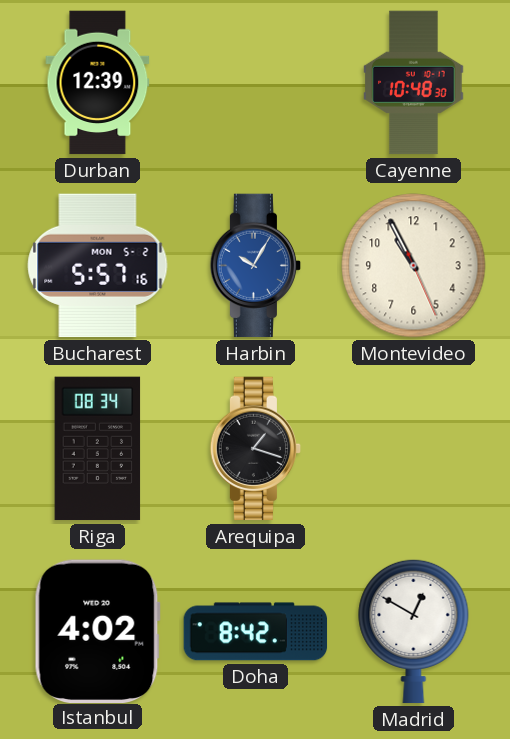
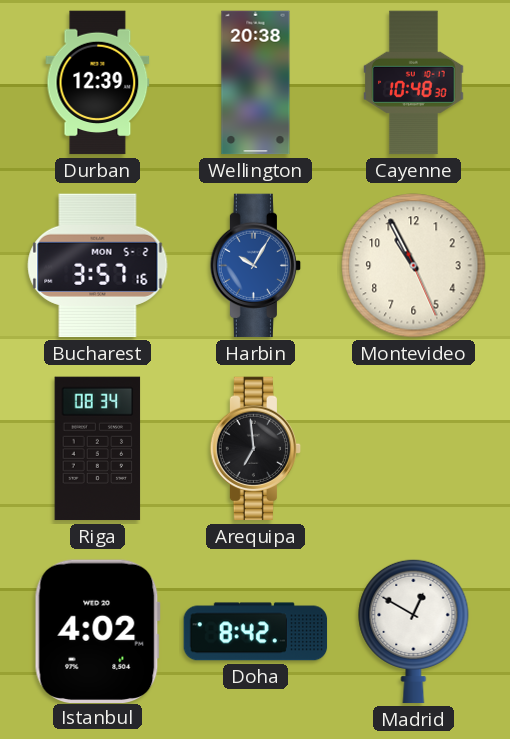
Wellington: none -> 20:38
Bucharest: 5:57 -> 3:57
Arequipa: 1:18 -> 6:59
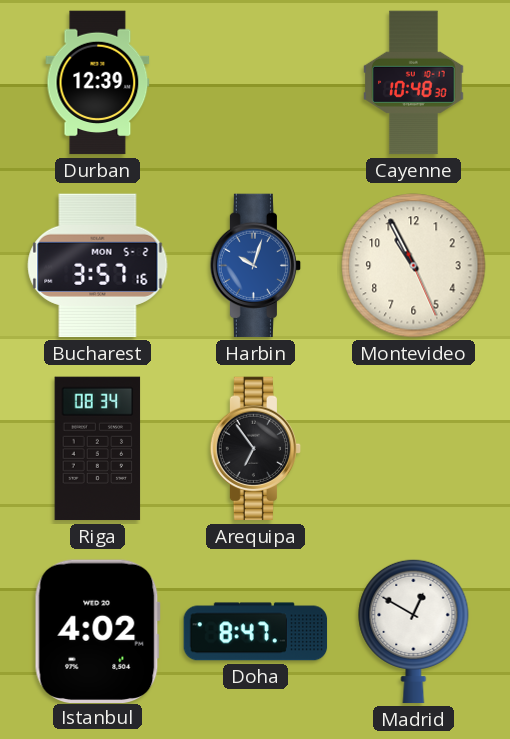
Wellington: 20:38 -> none
Harbin: 10:05 -> 10:03
Arequipa: 6:59 -> 6:54
Doha: 8:42 -> 8:47
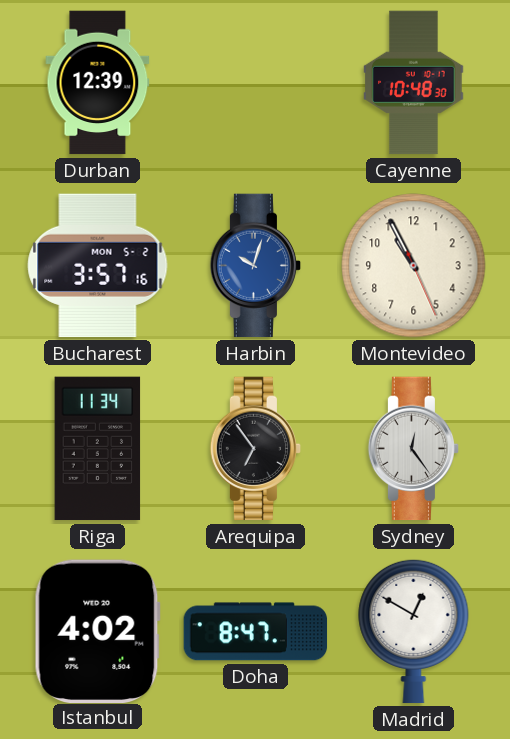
Riga: 08:34 -> 11:34
Sydney: none -> 12:24
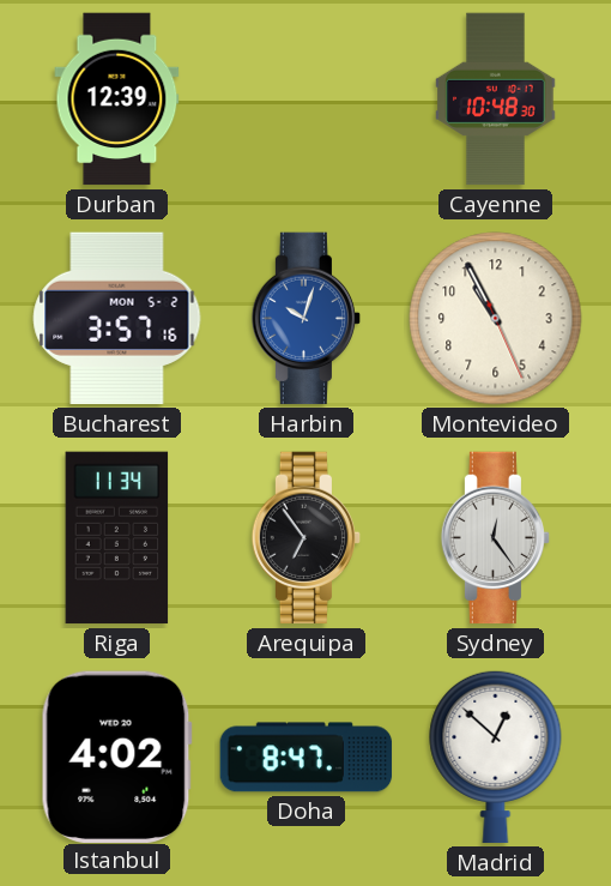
Madrid: 12:50 -> 12:52
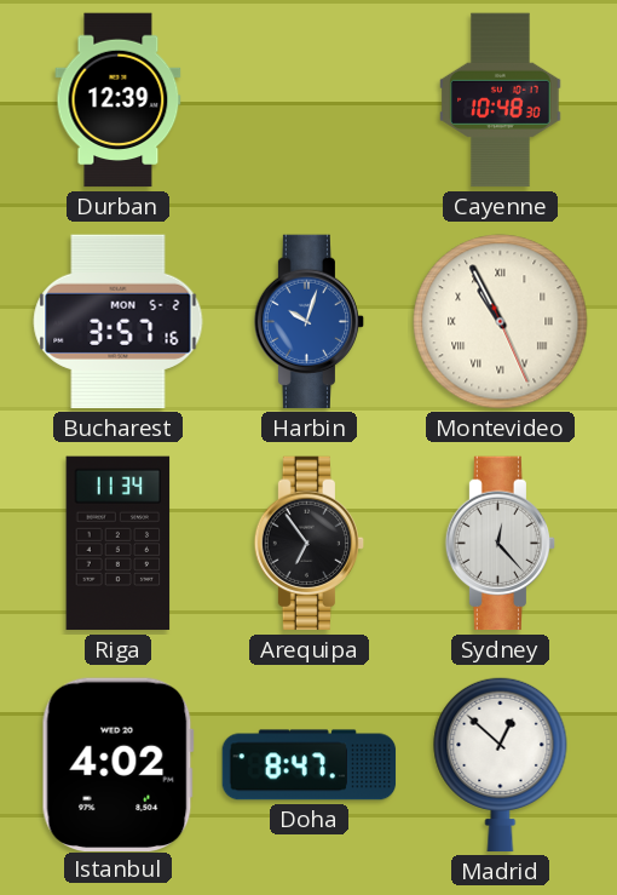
Montevideo numerals: Arabic -> Roman
Sydney: 12:24 -> 12:23
